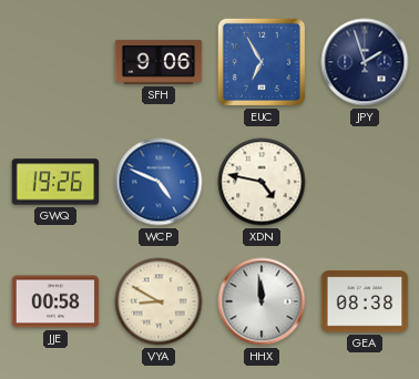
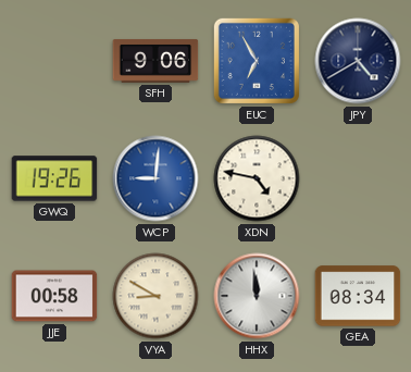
JPY: 1:57 -> 4:40
WCP: 4:49 -> 9:01
GEA: 08:38 -> 08:34
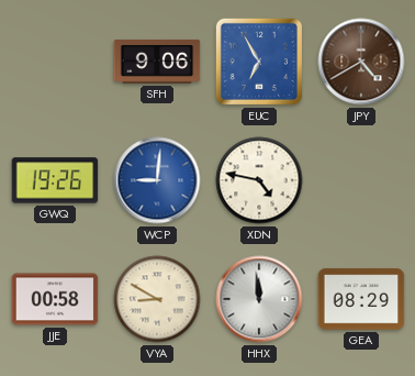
JPY dial: navy -> brown
GEA: 08:34 -> 08:29
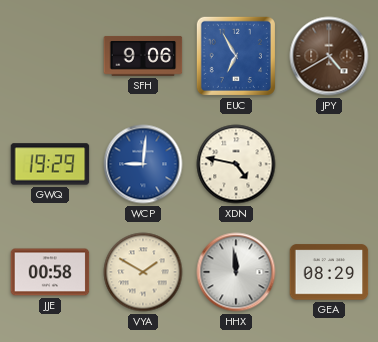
GWQ: 19:26 -> 19:29
VYA: 8:50 -> 1:50
